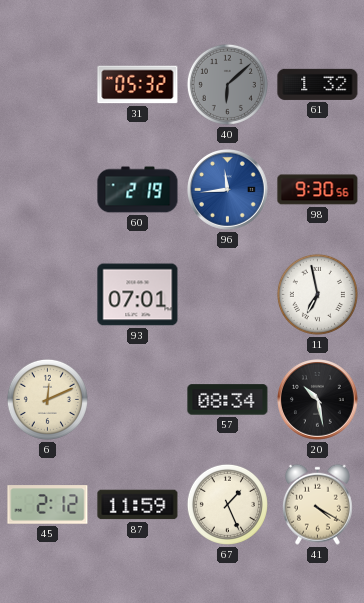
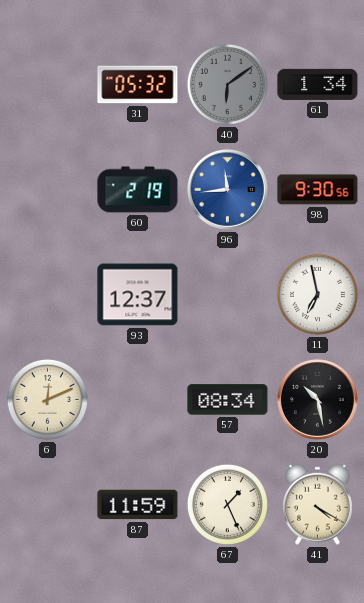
40: 6:08 -> 6:09
61: 1:32 -> 1:34
93: 07:01 -> 12:37
45: 2:12 -> none
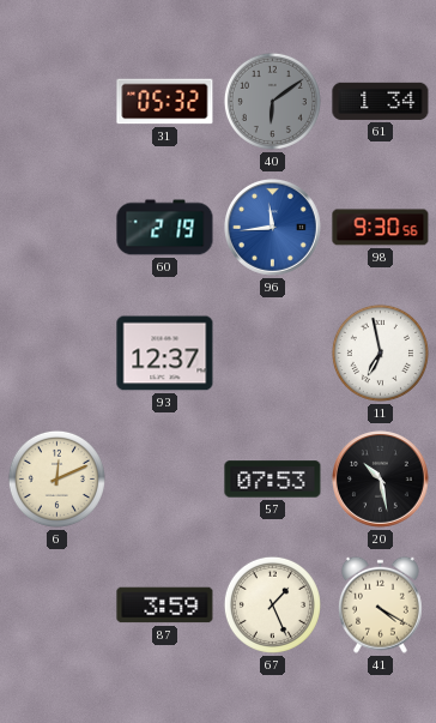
57: 08:34 -> 07:53
87: 11:59 -> 3:59
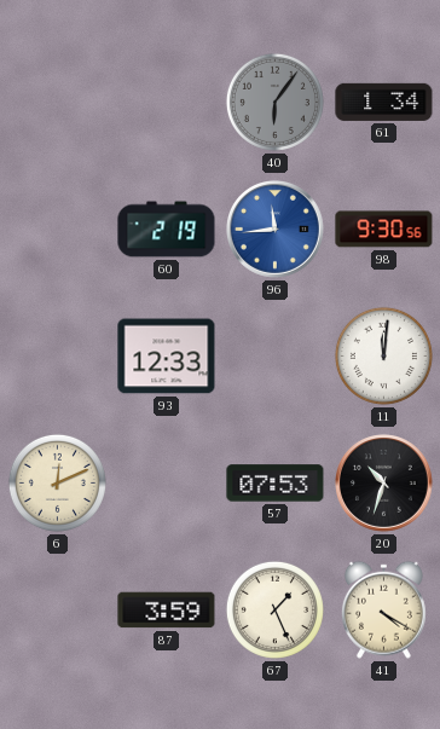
31: 05:32 -> none
40: 6:09 -> 6:06
93: 12:37 -> 12:33
11: 6:58 -> 12:01
20: 10:28 -> 10:33
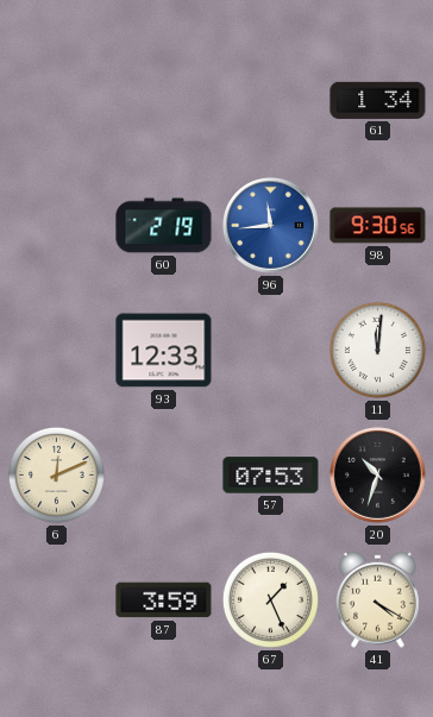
40: 6:06 -> none
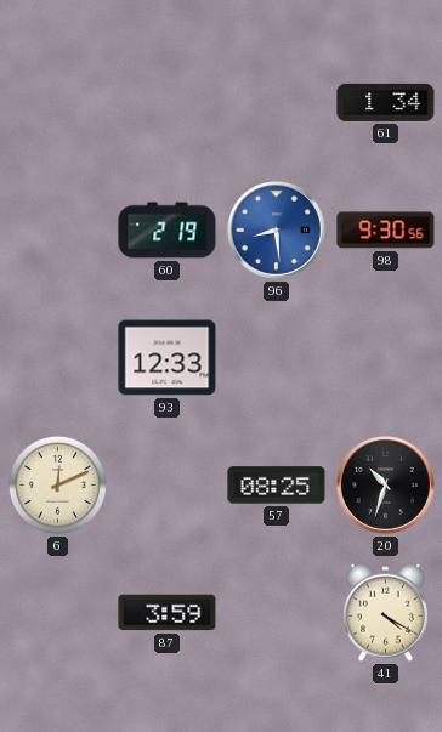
96: 11:44 -> 8:29
11: 12:01 -> none
57: 07:53 -> 08:25
67: 1:26 -> none
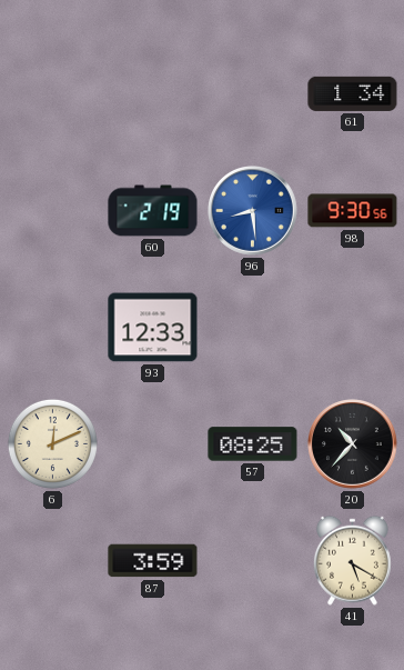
20: 10:33 -> 10:37
41: 4:20 -> 5:20
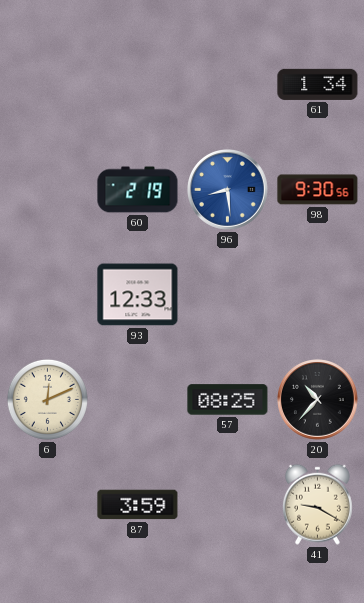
41: 5:20 -> 9:20
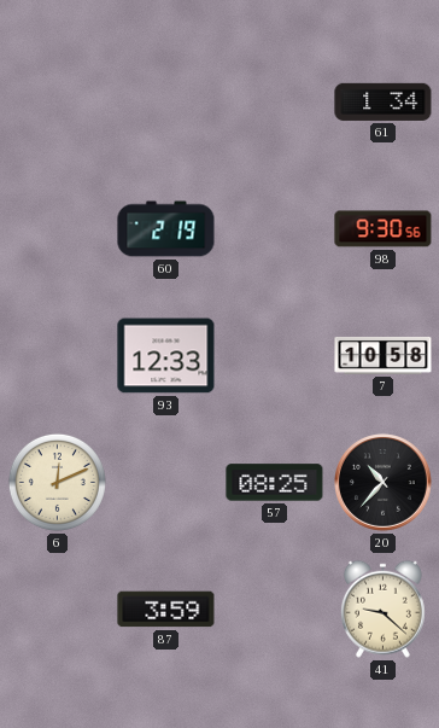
96: 8:29 -> none
7: none -> 10:58
41: 9:20 -> 9:22
